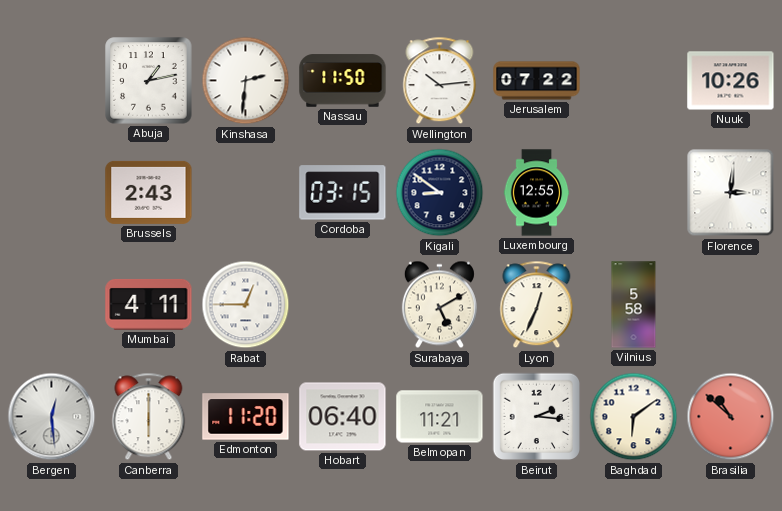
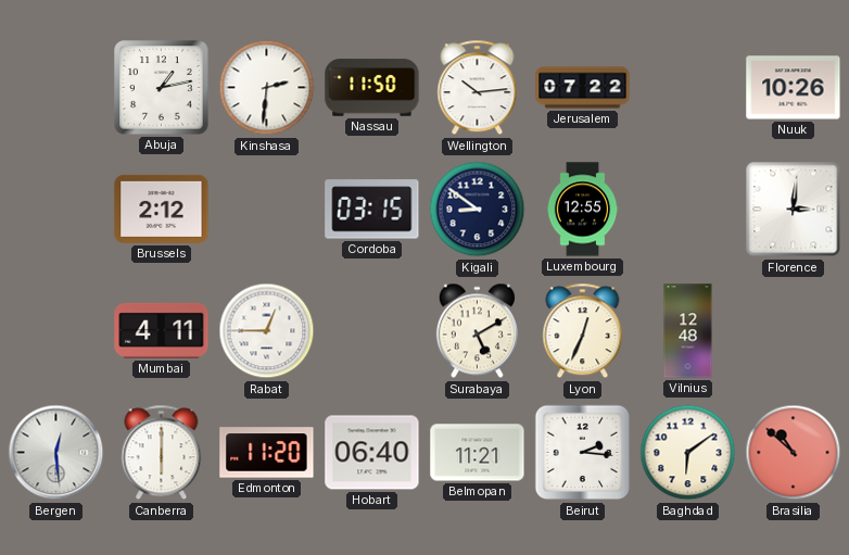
Brussels: 2:43 -> 2:12
Vilnius: 5:58 -> 12:48
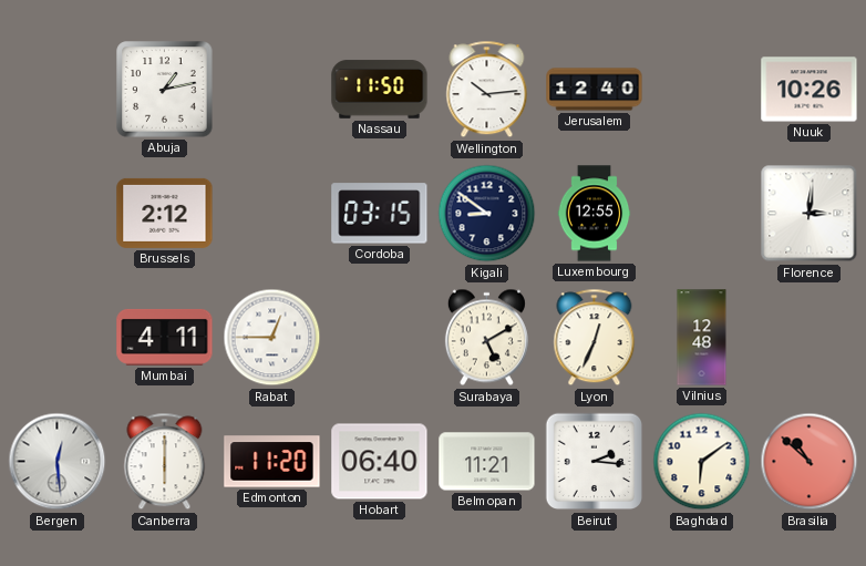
Kinshasa: 2:31 -> none
Jerusalem: 07:22 -> 12:40
